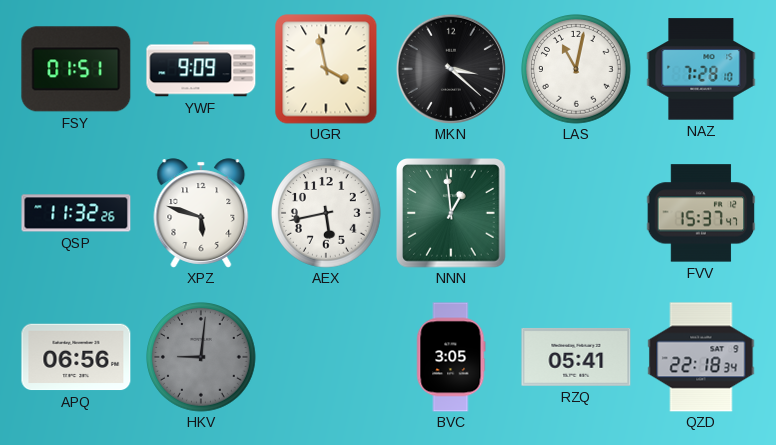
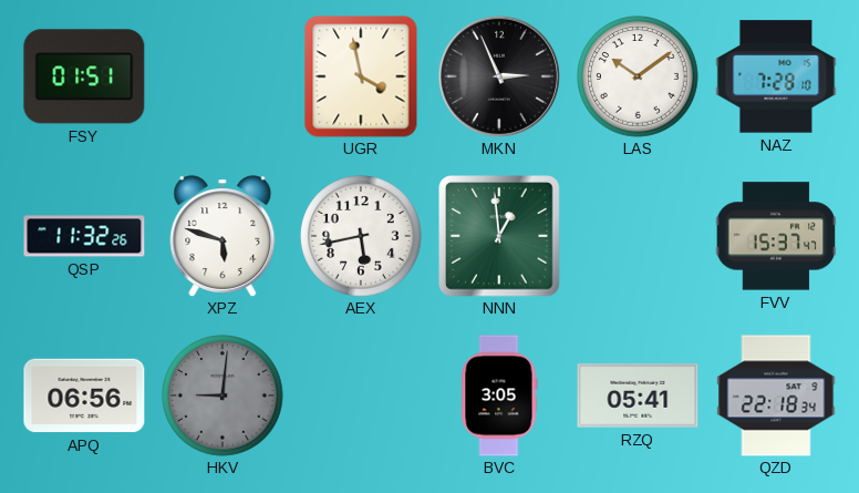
YWF: 9:09 -> none
MKN: 3:22 -> 2:56
LAS: 11:02 -> 10:09
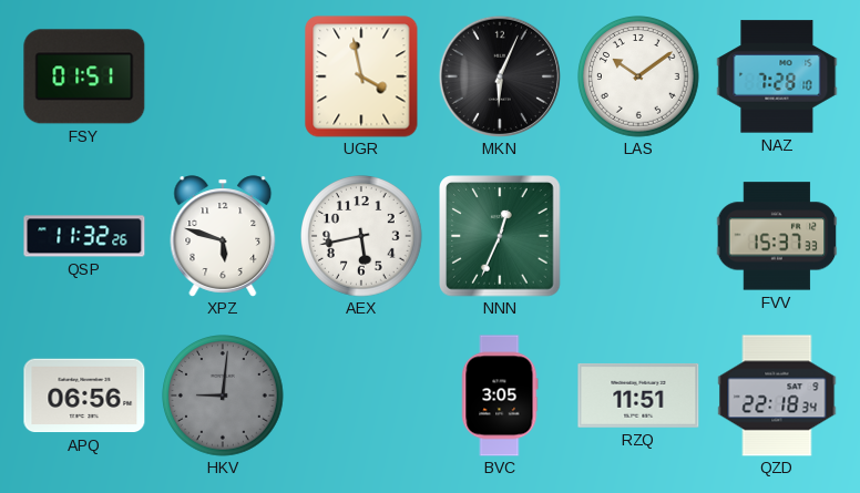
MKN: 2:56 -> 6:04
NNN: 12:59 -> 12:34
FVV: 15:37:47 -> 15:37:33
RZQ: 05:41 -> 11:51
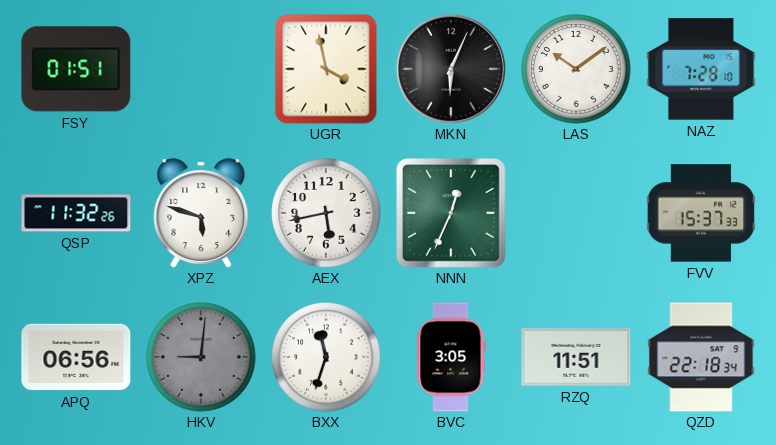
BXX: none -> 11:33
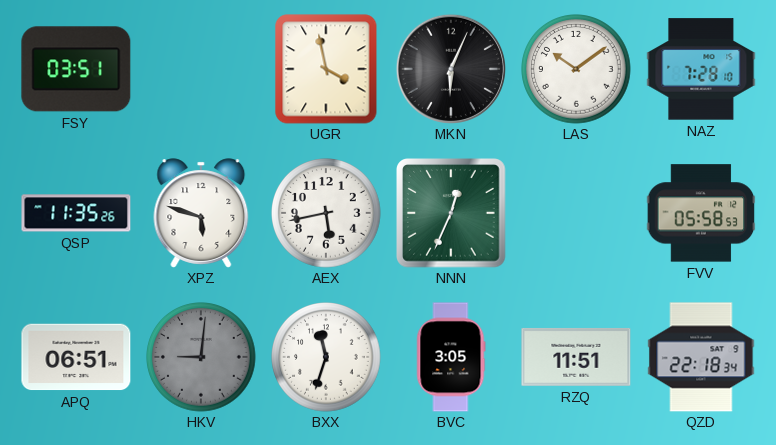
FSY: 01:51 -> 03:51
QSP: 11:32 -> 11:35
FVV: 15:37 -> 05:58
APQ: 06:56 -> 06:51
